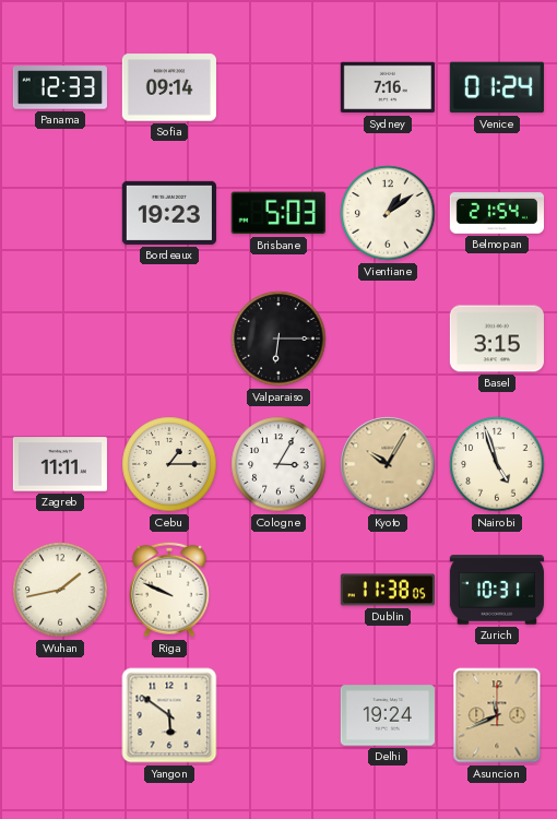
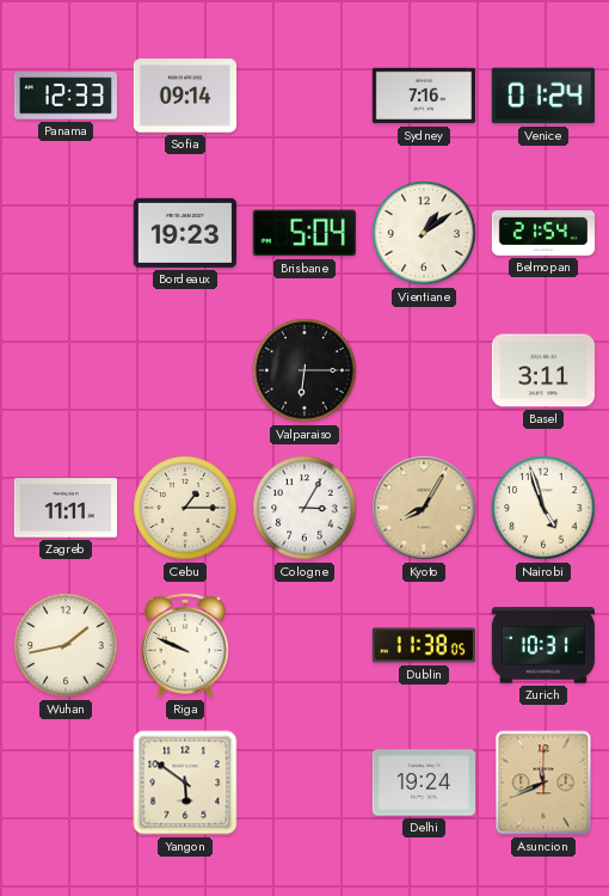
Brisbane: 5:03 -> 5:04
Basel: 3:15 -> 3:11
Kyoto: 10:05 -> 8:05
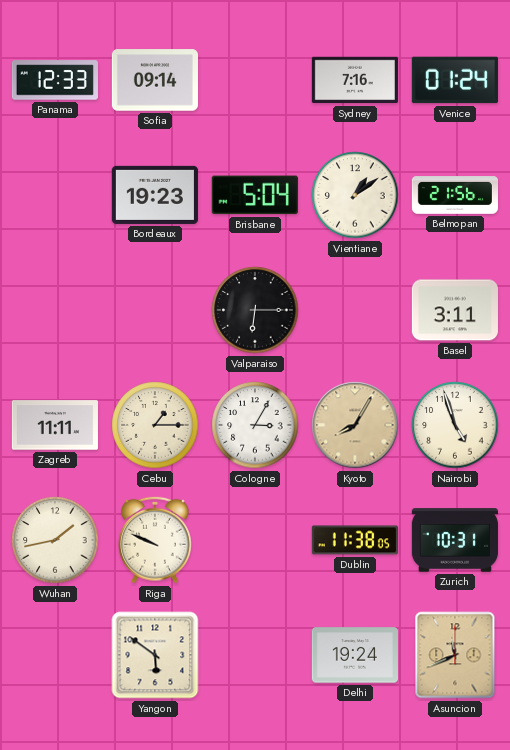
Belmopan: 21:54 -> 21:56
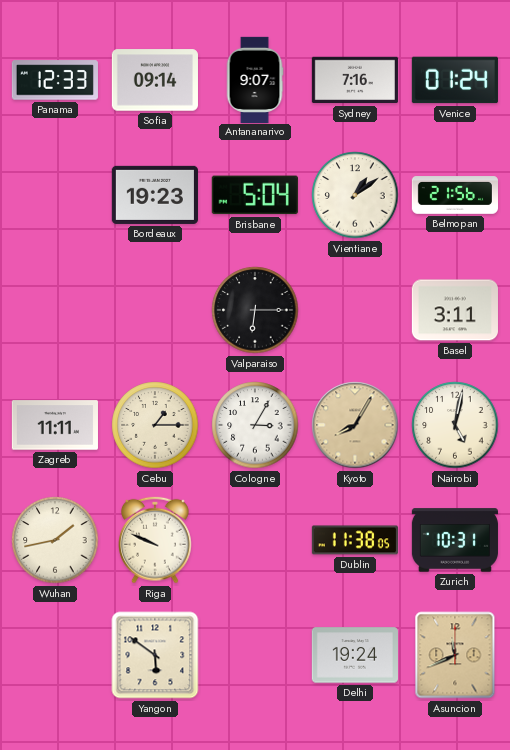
Antananarivo: none -> 9:07
Nairobi: 4:57 -> 5:02
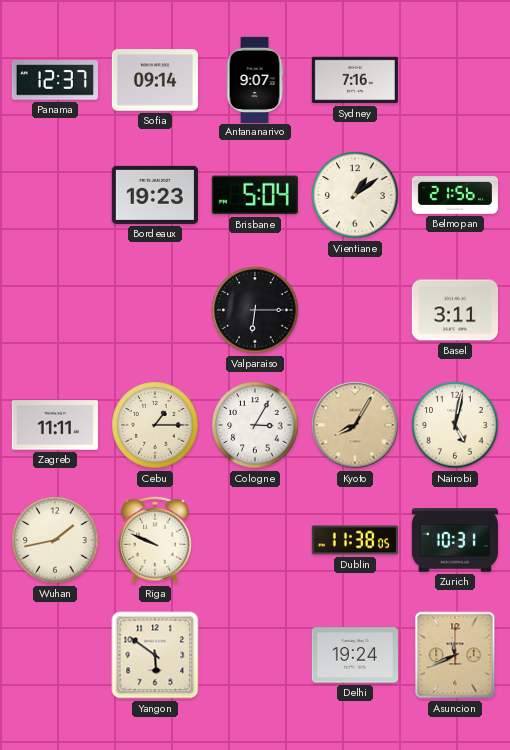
Panama: 12:33 -> 12:37
Venice: 01:24 -> none
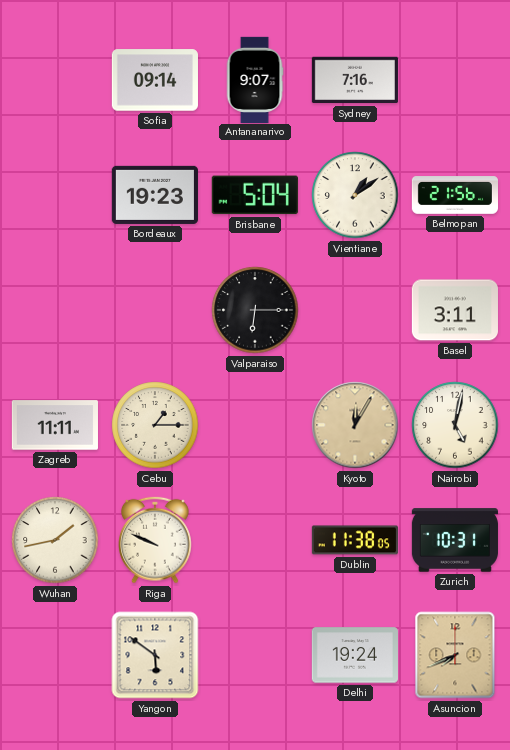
Panama: 12:37 -> none
Cologne: 3:05 -> none
Kyoto: 8:05 -> 12:05
Asuncion: 11:41 -> 7:41
